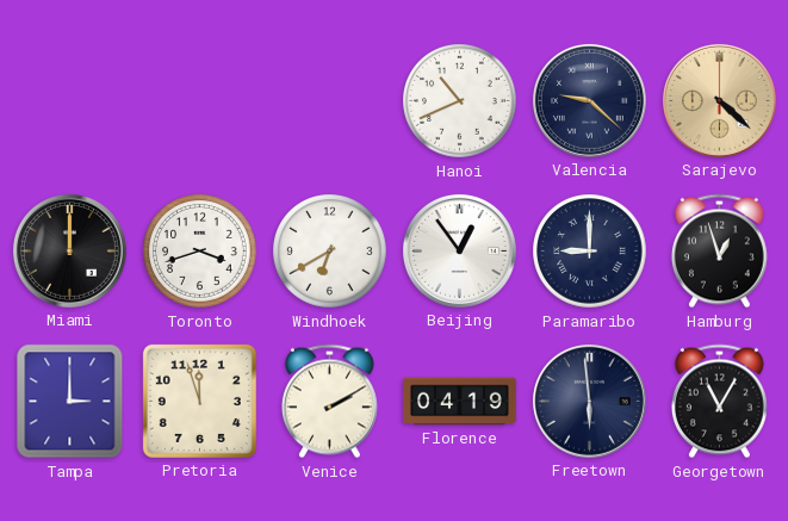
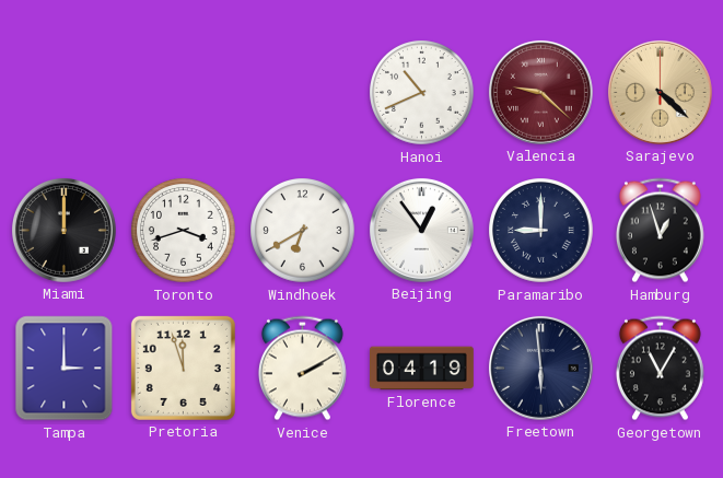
Valencia dial: navy -> burgundy
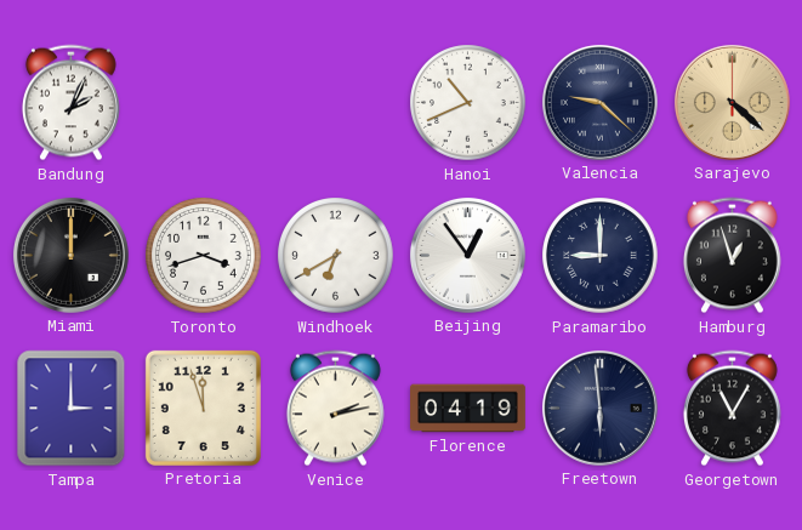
Bandung: none -> 2:04
Valencia dial: burgundy -> navy
Venice: 2:10 -> 2:13
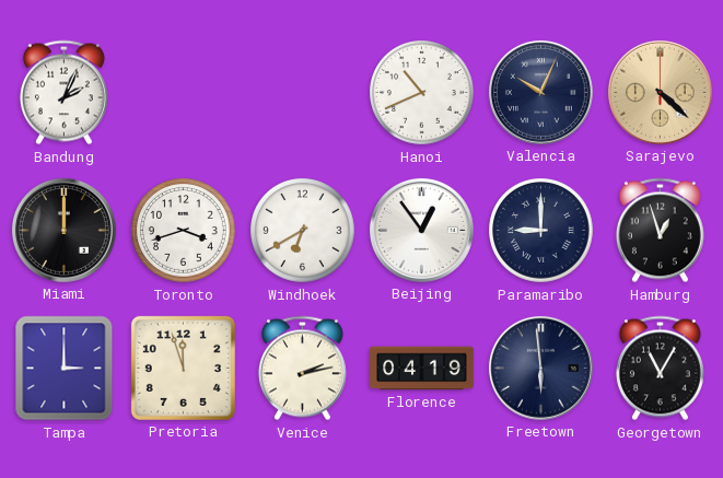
Valencia: 9:22 -> 10:04
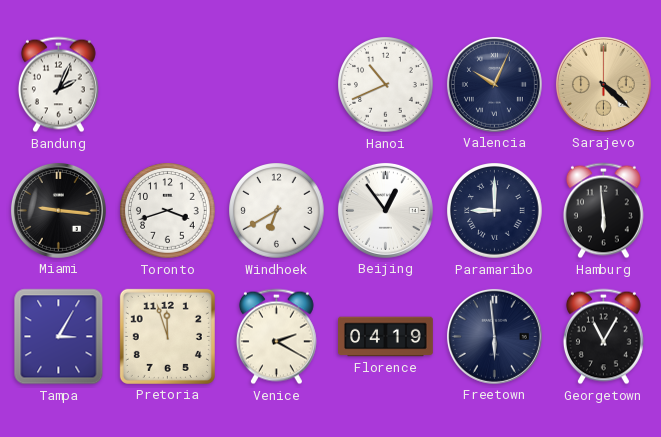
Miami: 12:00 -> 9:16
Hamburg: 12:57 -> 5:59
Tampa: 3:00 -> 3:05
Venice: 2:13 -> 2:20
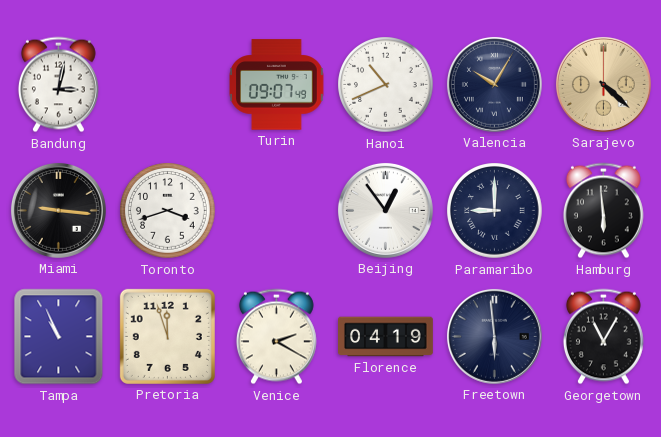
Bandung: 2:04 -> 3:02
Turin: none -> 09:07
Valencia: 10:04 -> 10:05
Windhoek: 6:40 -> none
Tampa: 3:05 -> 10:56
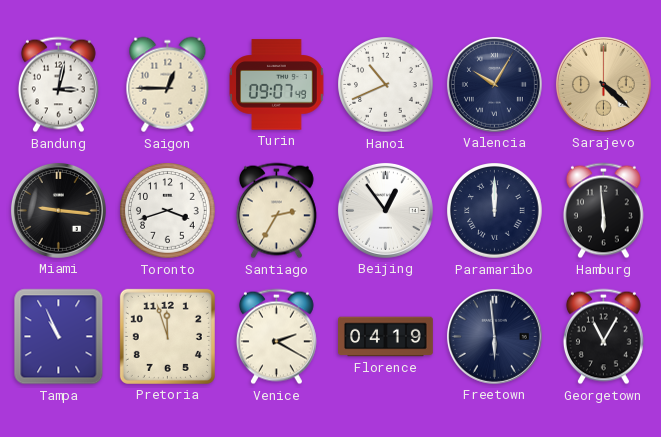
Saigon: none -> 12:45
Santiago: none -> 2:35
Paramaribo: 9:00 -> 12:00
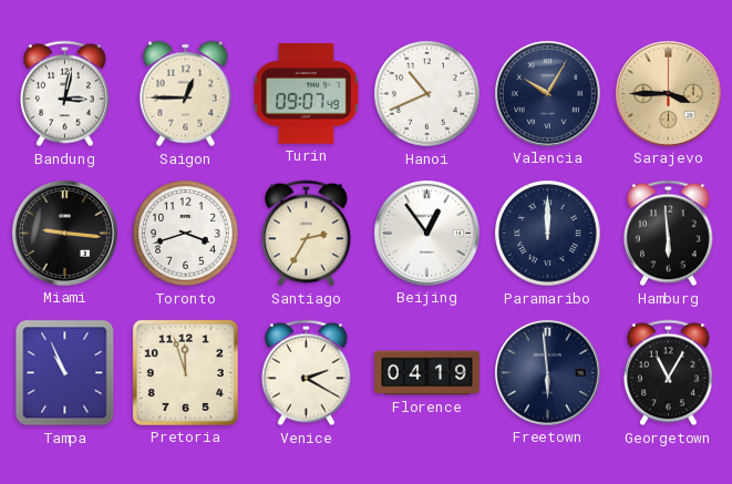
Sarajevo: 4:22 -> 3:45
